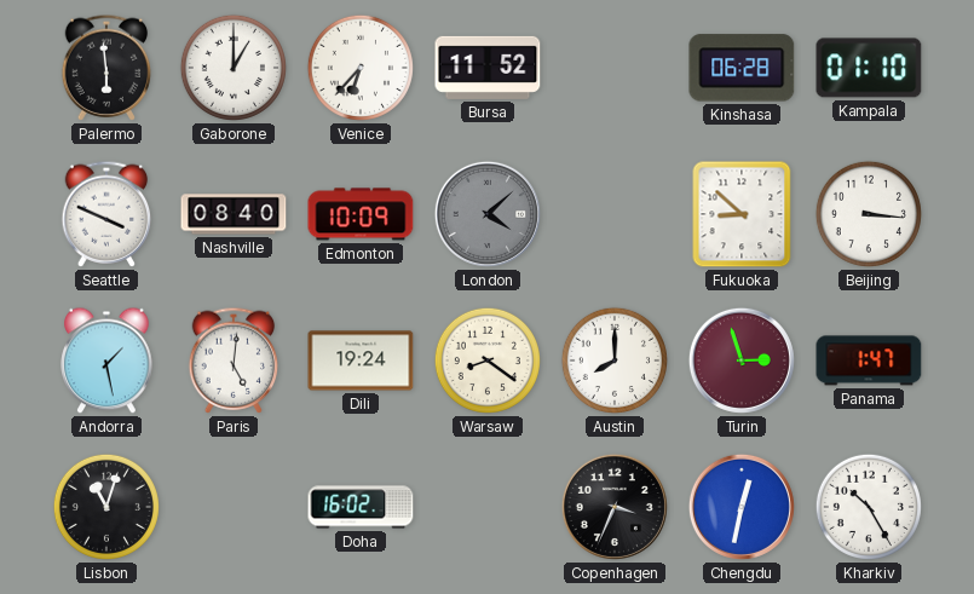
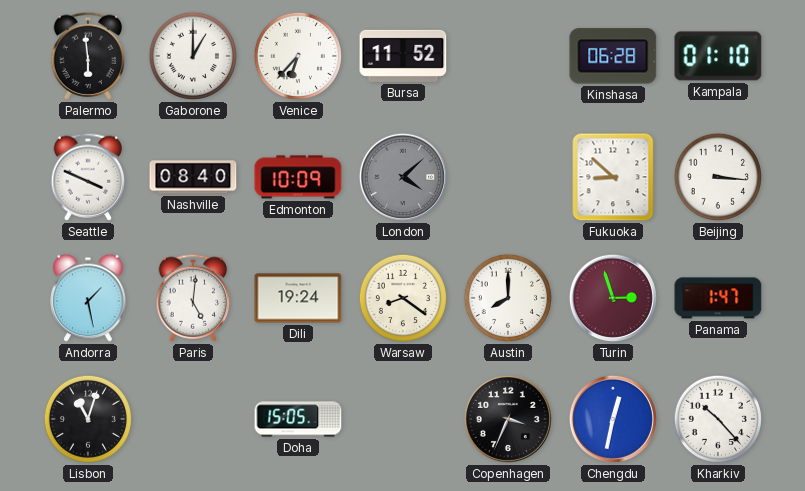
Doha: 16:02 -> 15:05
Kharkiv: 10:25 -> 10:23
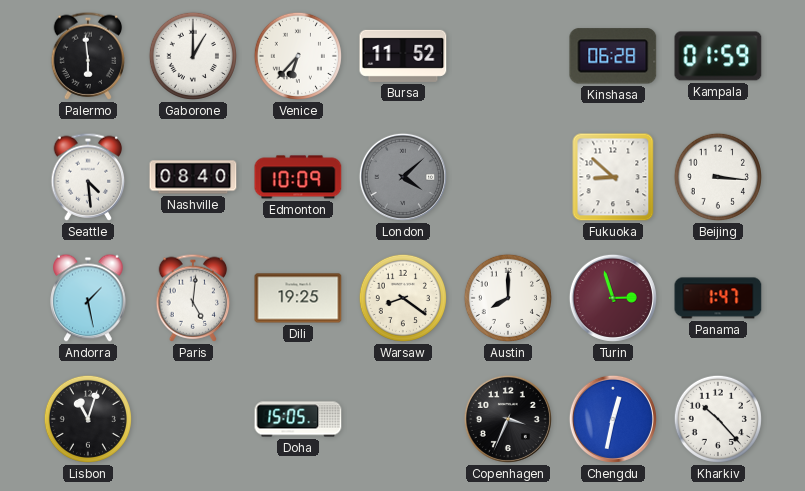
Kampala: 01:10 -> 01:59
Seattle: 3:49 -> 4:29
Dili: 19:24 -> 19:25
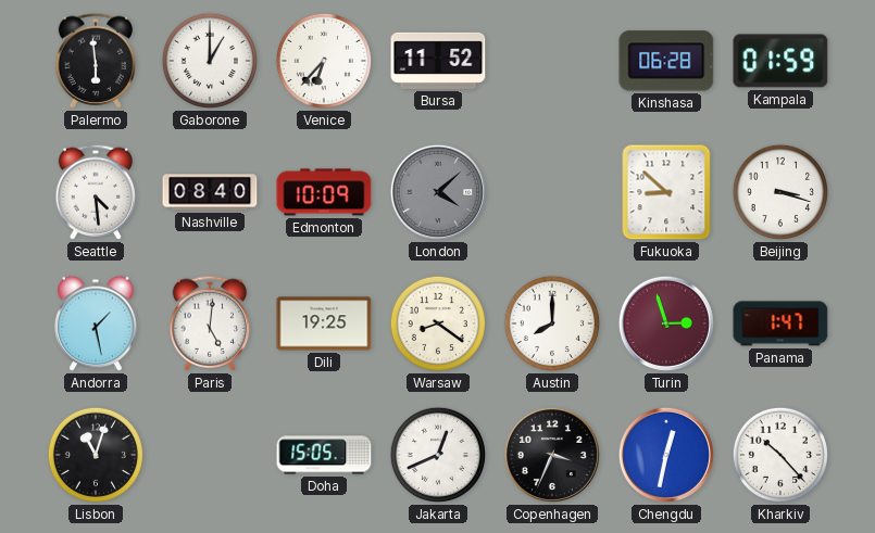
Beijing: 3:16 -> 3:18
Jakarta: none -> 12:41
